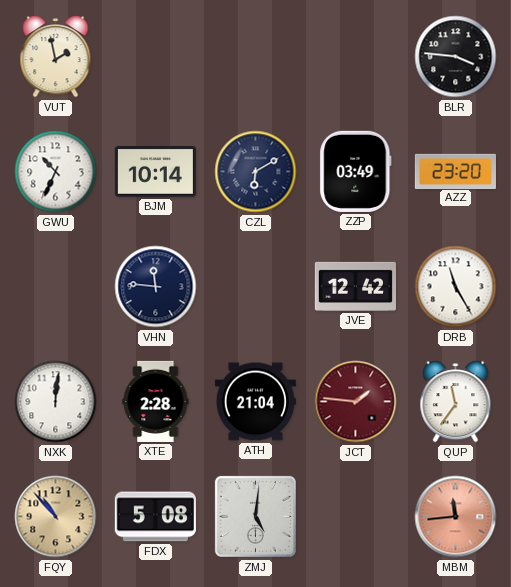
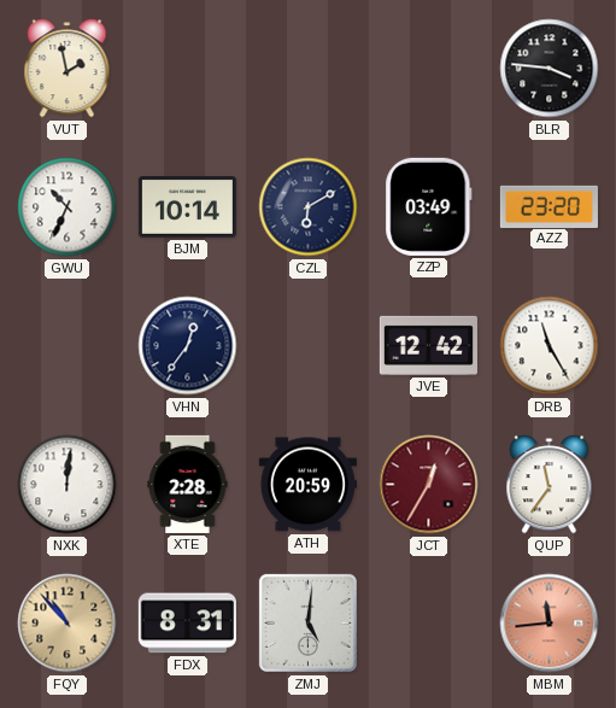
VHN: 11:46 -> 12:36
ATH: 21:04 -> 20:59
JCT: 1:46 -> 12:35
FDX: 5:08 -> 8:31
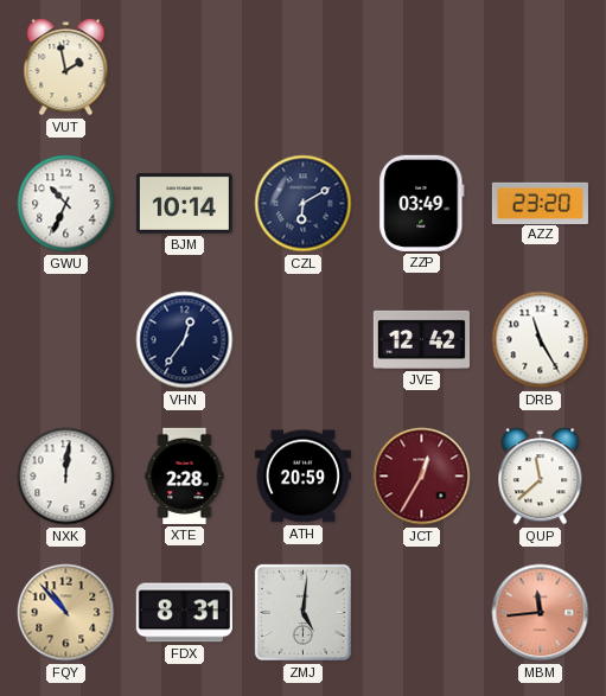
BLR: 3:46 -> none
QUP: 11:36 -> 11:38
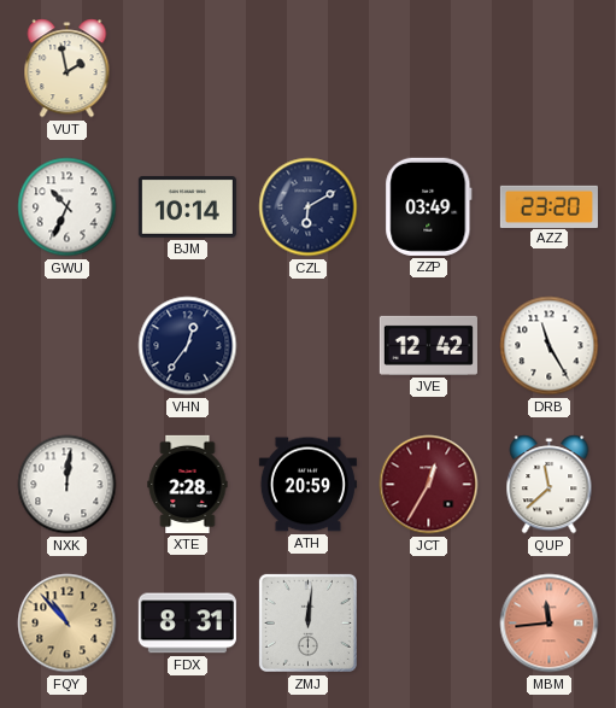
ZMJ: 5:01 -> 12:01
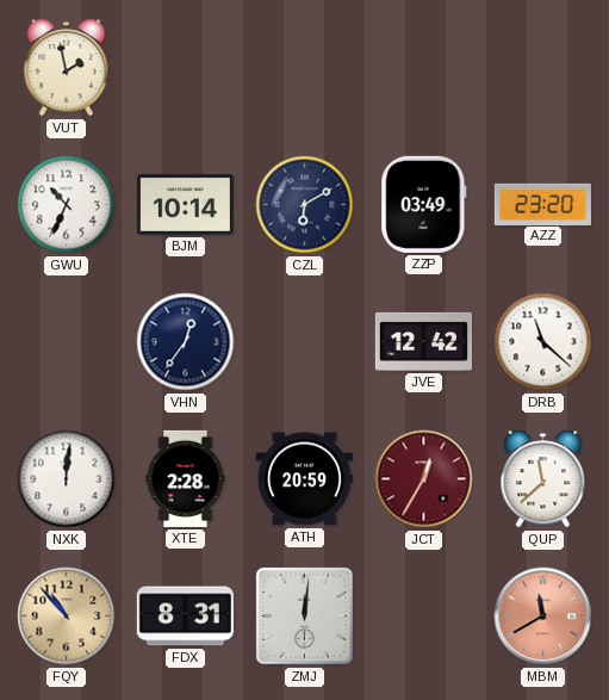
DRB: 11:25 -> 11:22
MBM: 11:44 -> 11:40
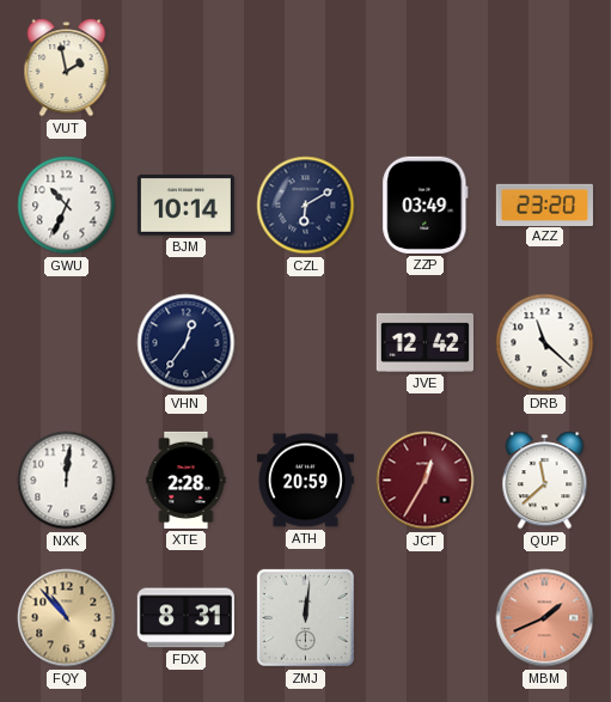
MBM: 11:40 -> 1:41
